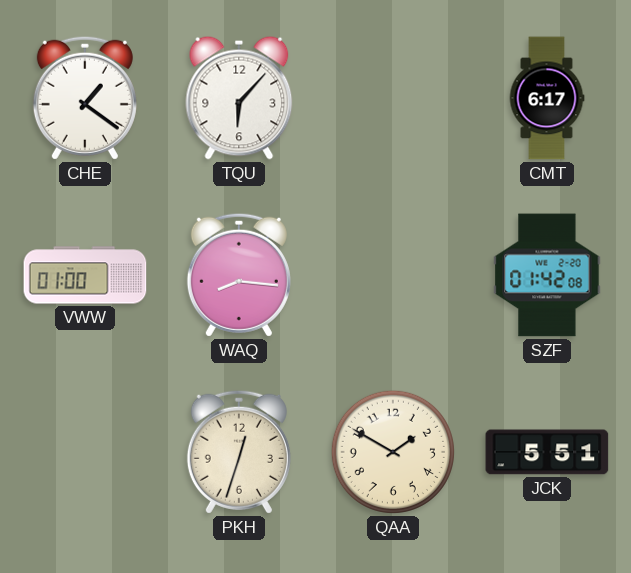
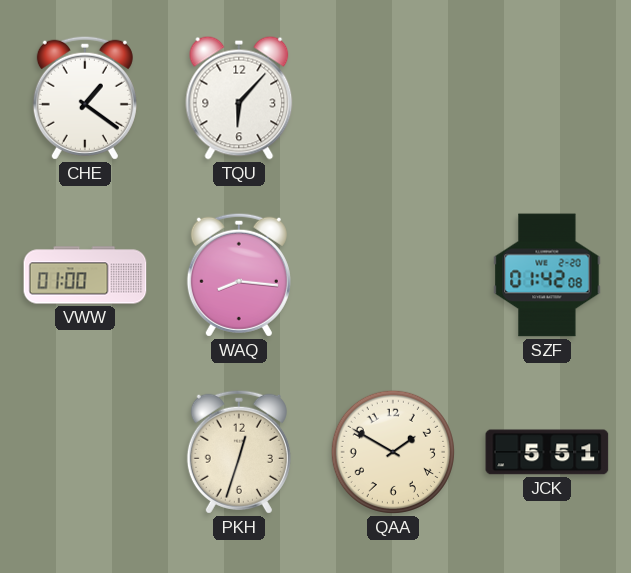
CMT: 6:17 -> none
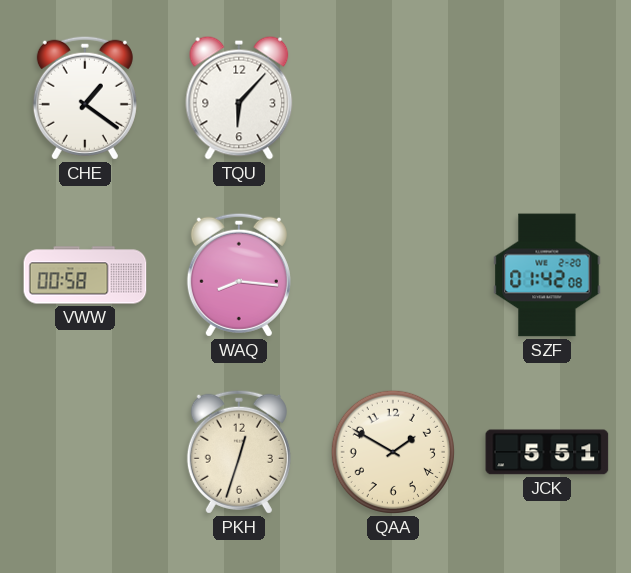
VWW: 01:00 -> 00:58
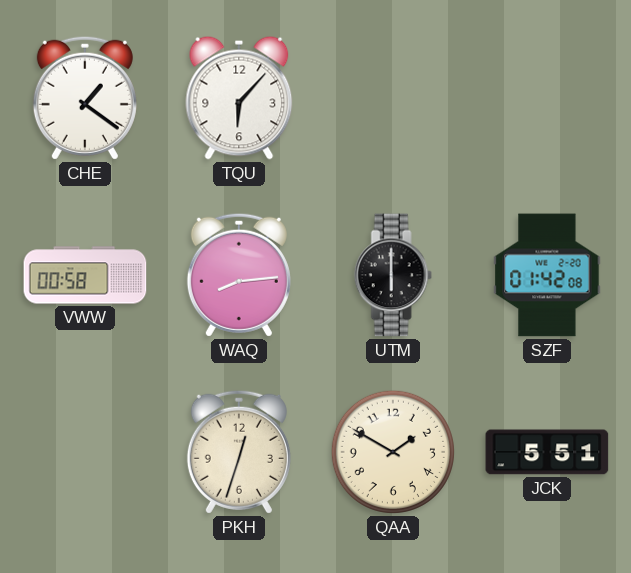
WAQ: 8:16 -> 8:14
UTM: none -> 6:00
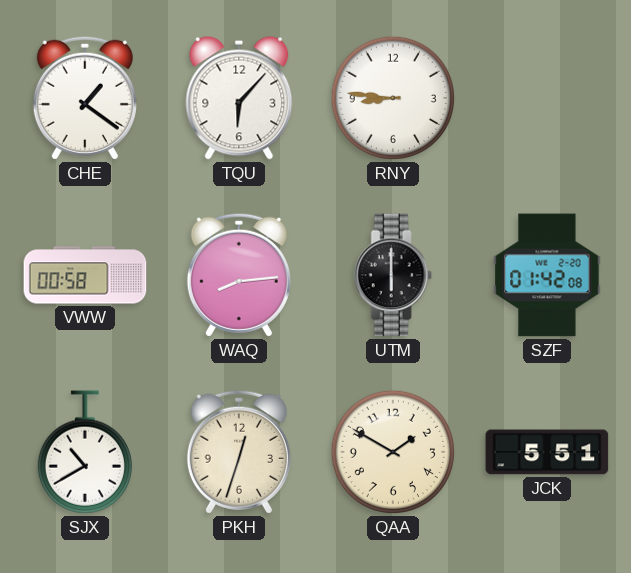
RNY: none -> 8:46
SJX: none -> 10:40
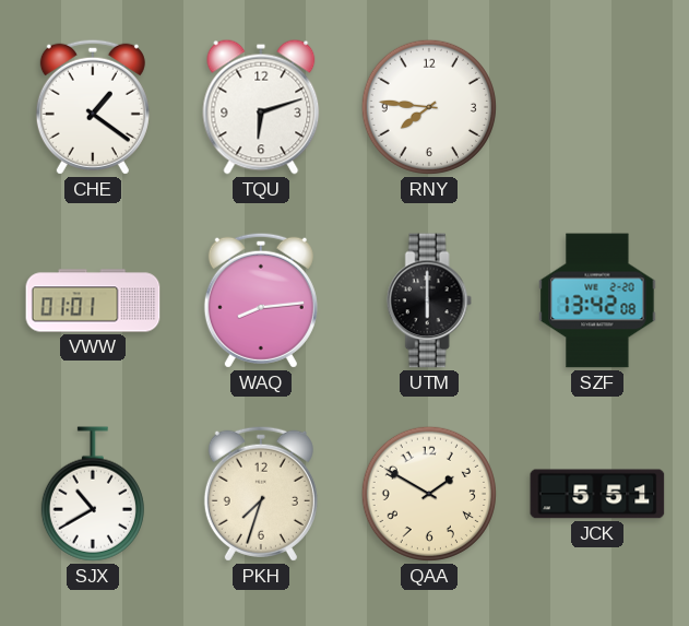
TQU: 6:07 -> 6:12
RNY: 8:46 -> 7:46
VWW: 00:58 -> 01:01
SZF: 01:42 -> 13:42
PKH: 12:33 -> 7:33
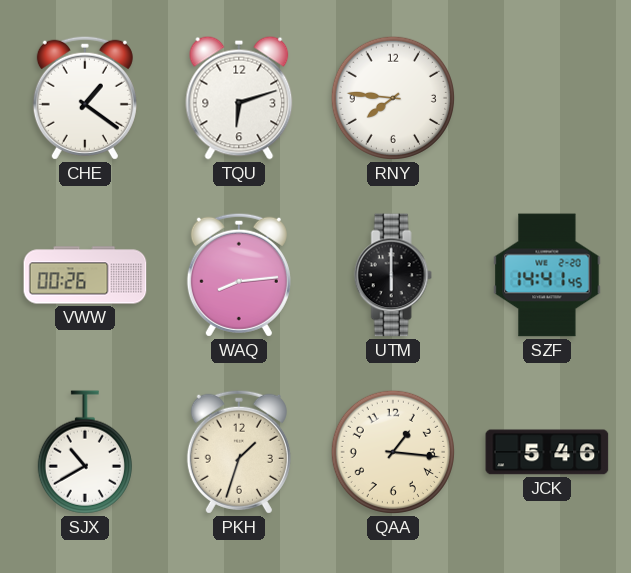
VWW: 01:01 -> 00:26
SZF: 13:42 -> 14:41
PKH: 7:33 -> 1:33
QAA: 1:50 -> 1:16
JCK: 5:51 -> 5:46
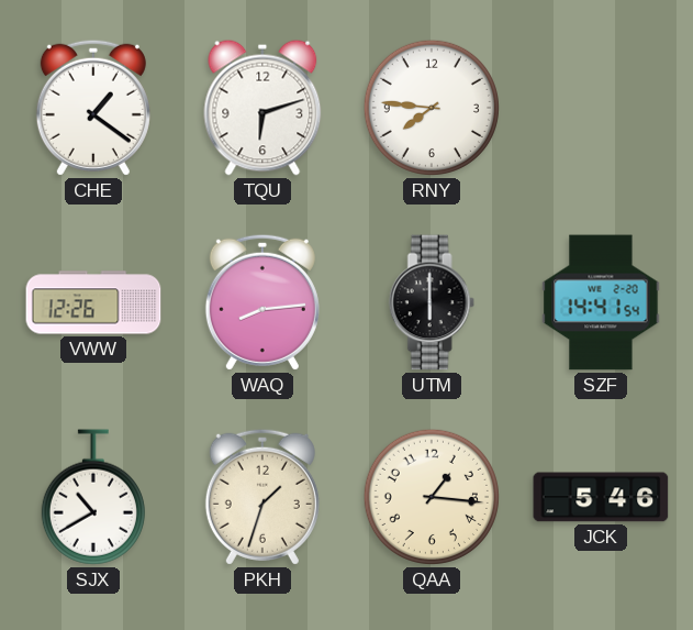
VWW: 00:26 -> 12:26
SZF: 14:41:45 -> 14:41:54
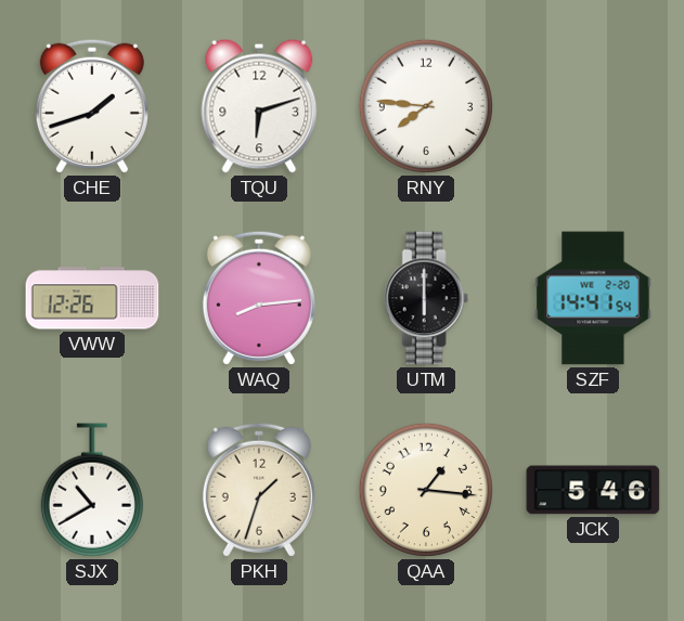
CHE: 1:21 -> 1:42
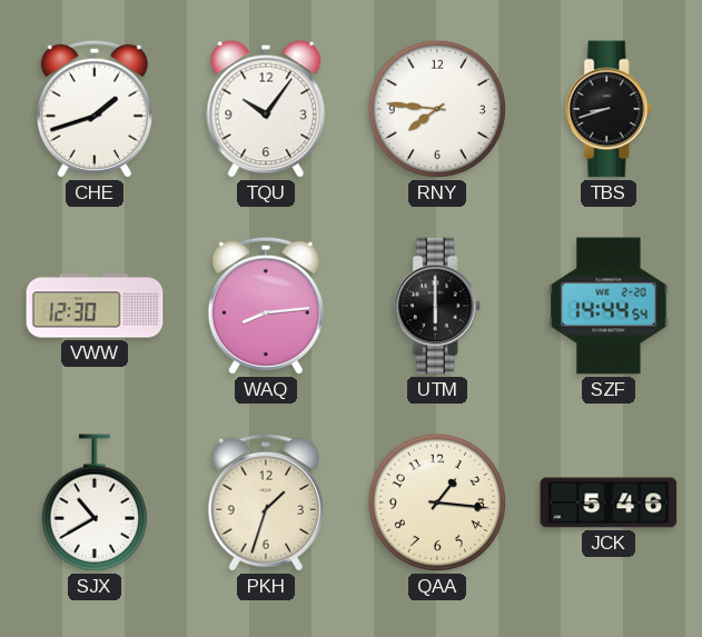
TQU: 6:12 -> 10:06
TBS: none -> 8:42
VWW: 12:26 -> 12:30
SZF: 14:41 -> 14:44
